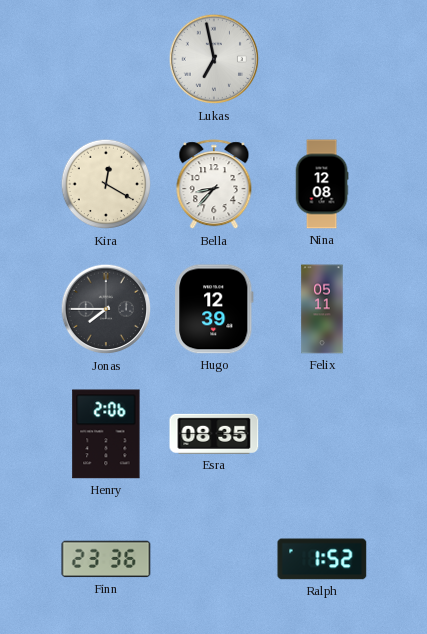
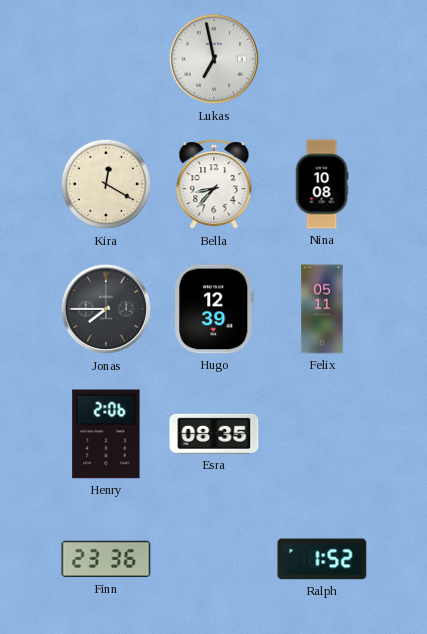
Nina: 12:08 -> 10:08
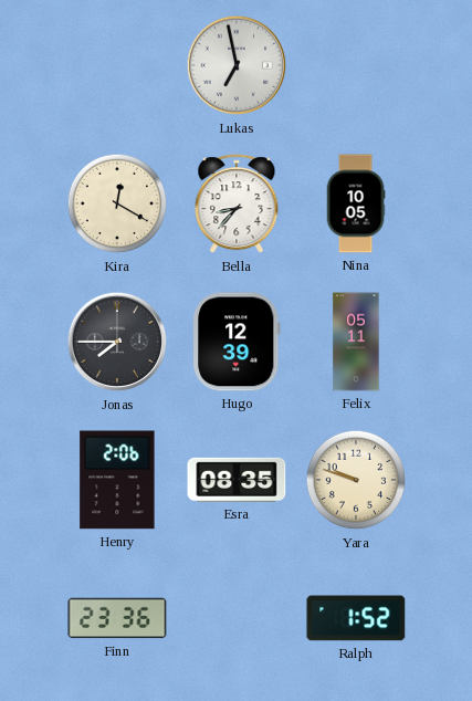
Nina: 10:08 -> 10:05
Yara: none -> 9:48
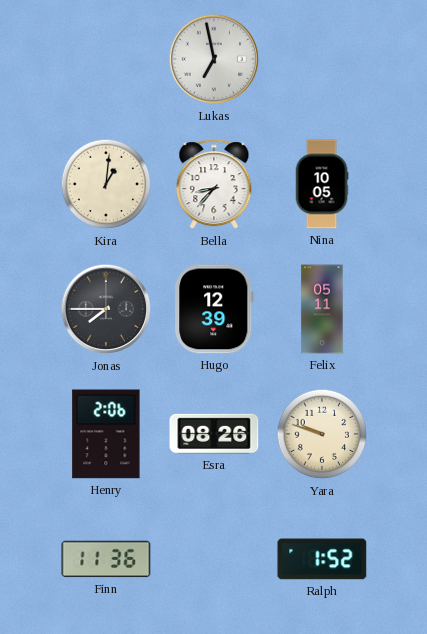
Kira: 12:20 -> 1:01
Esra: 08:35 -> 08:26
Finn: 23:36 -> 11:36
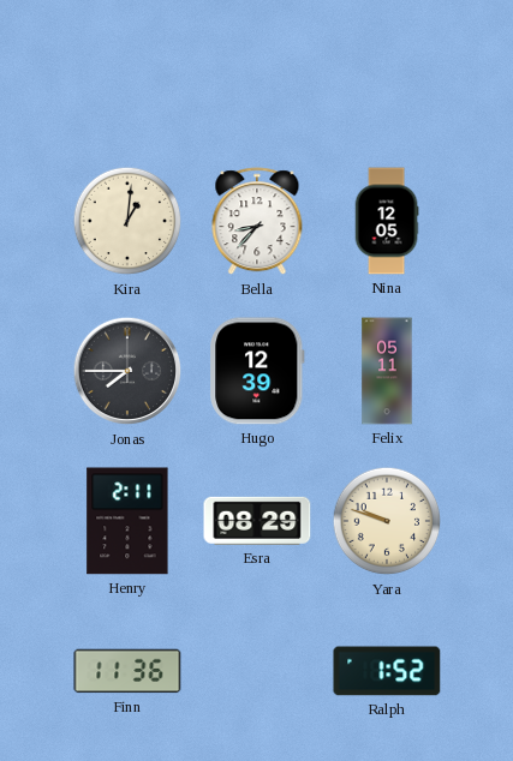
Lukas: 6:58 -> none
Nina: 10:05 -> 12:05
Henry: 2:06 -> 2:11
Esra: 08:26 -> 08:29
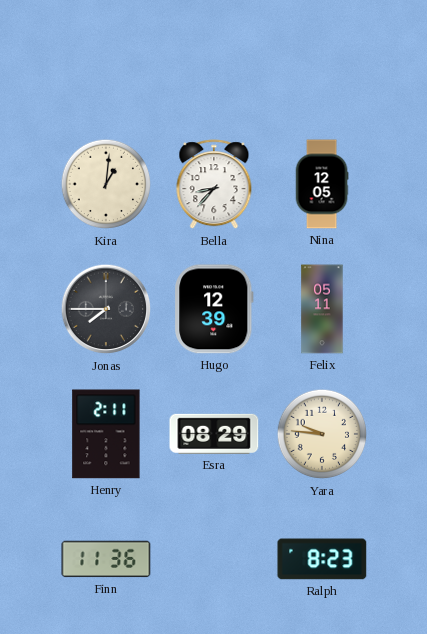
Yara: 9:48 -> 9:46
Ralph: 1:52 -> 8:23
